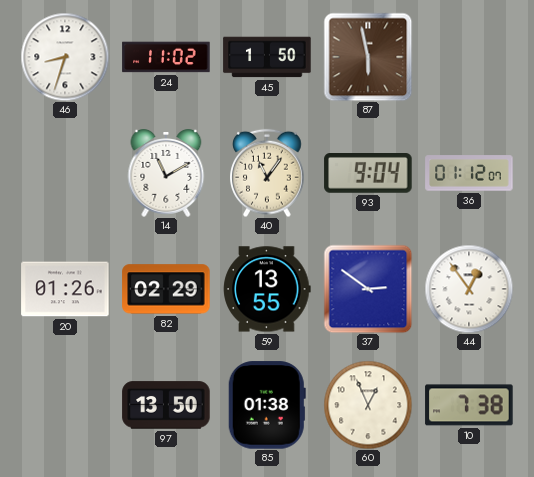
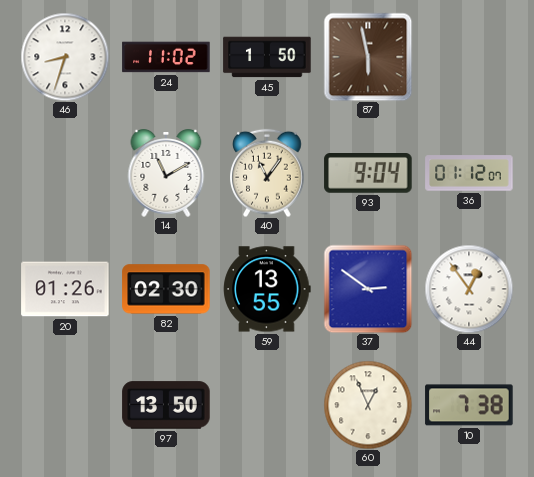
82: 02:29 -> 02:30
85: 01:38 -> none
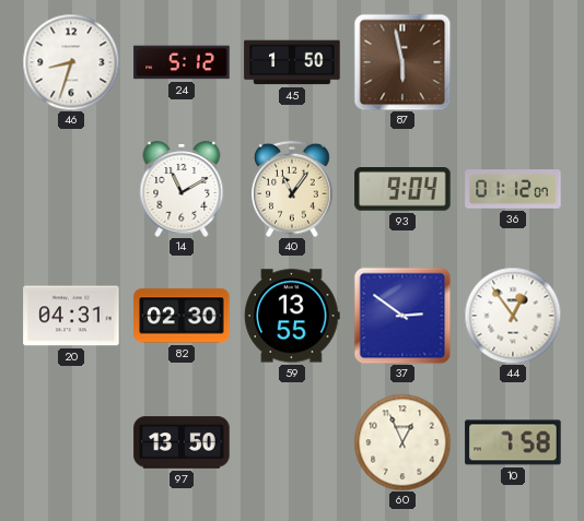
24: 11:02 -> 5:12
20: 01:26 -> 04:31
10: 7:38 -> 7:58
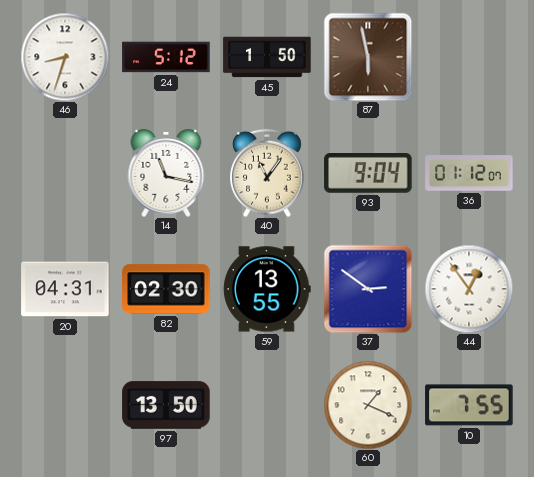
14: 11:10 -> 11:17
60: 12:56 -> 1:19
10: 7:58 -> 7:55
